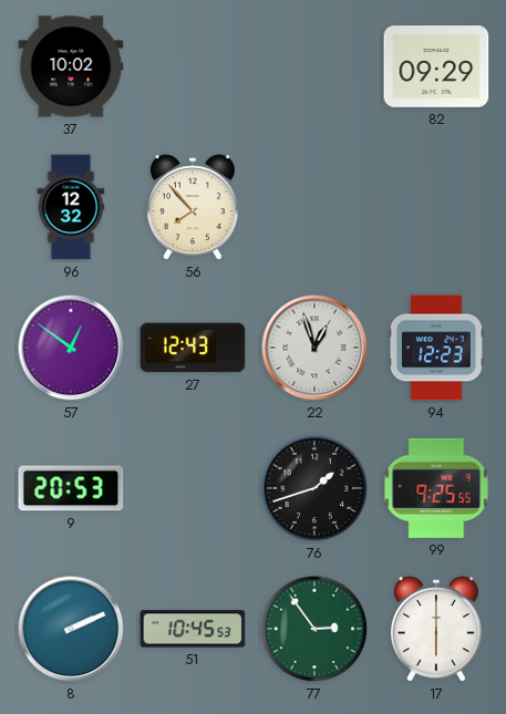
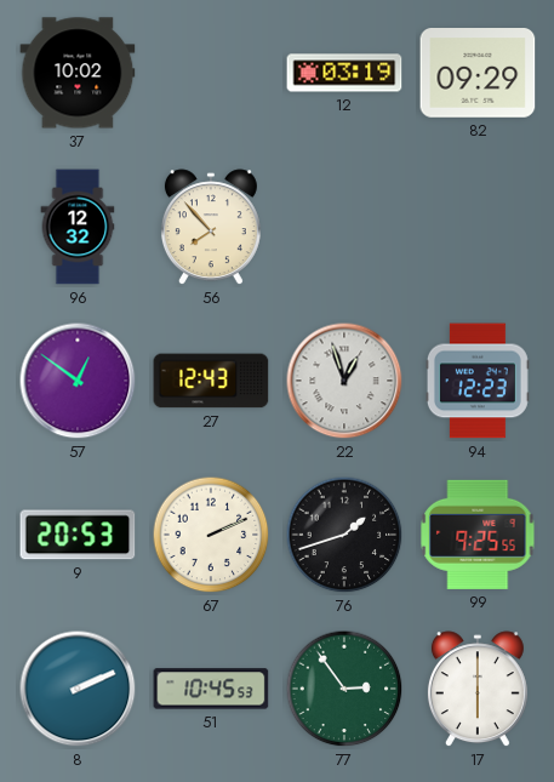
12: none -> 03:19
67: none -> 2:11
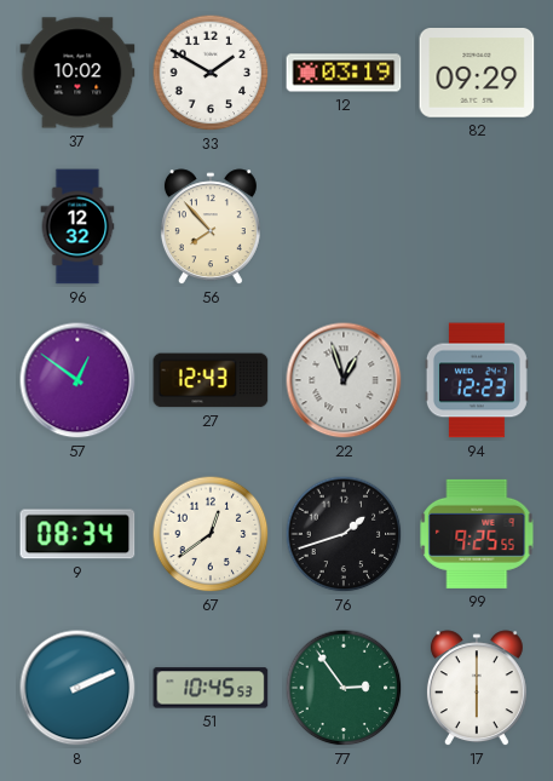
33: none -> 1:50
9: 20:53 -> 08:34
67: 2:11 -> 12:39
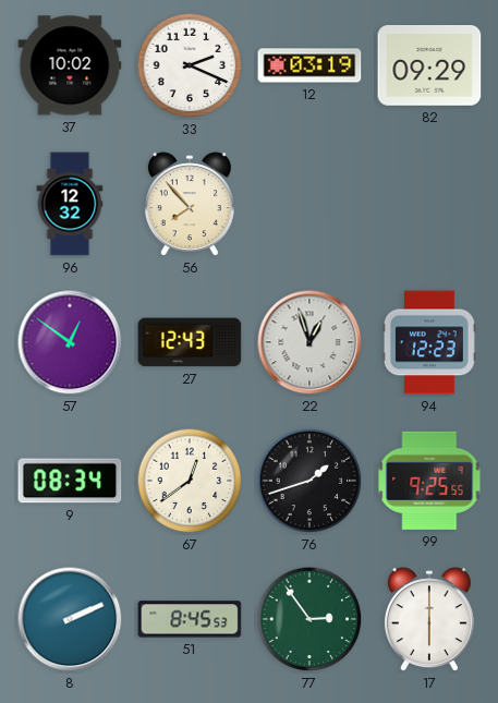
33: 1:50 -> 2:19
51: 10:45 -> 8:45
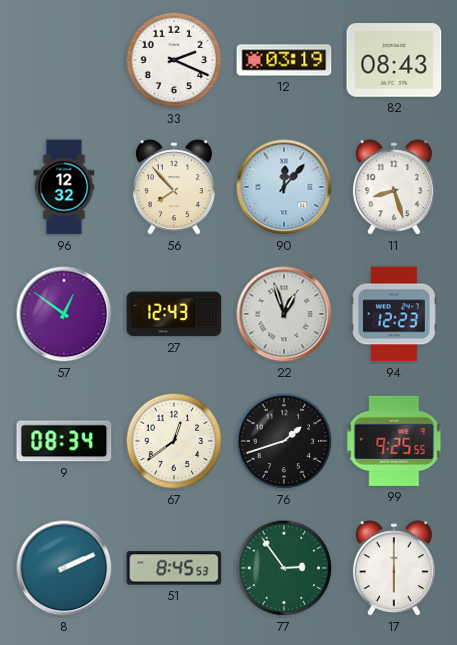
37: 10:02 -> none
82: 09:29 -> 08:43
90: none -> 12:07
11: none -> 8:27
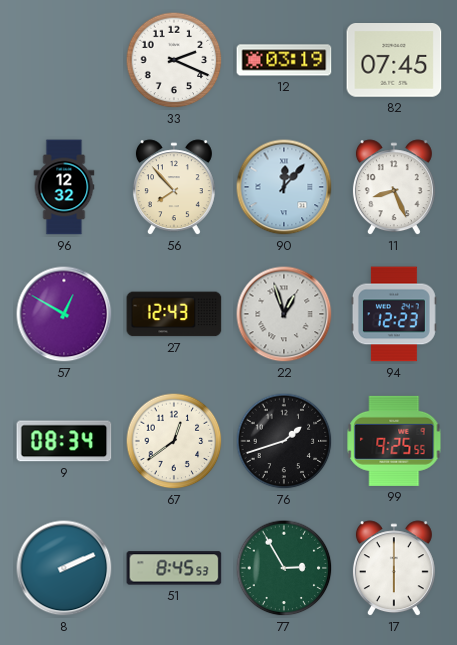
82: 08:43 -> 07:45
11: 8:27 -> 8:26
57: 12:51 -> 12:50
77: 2:54 -> 2:55
